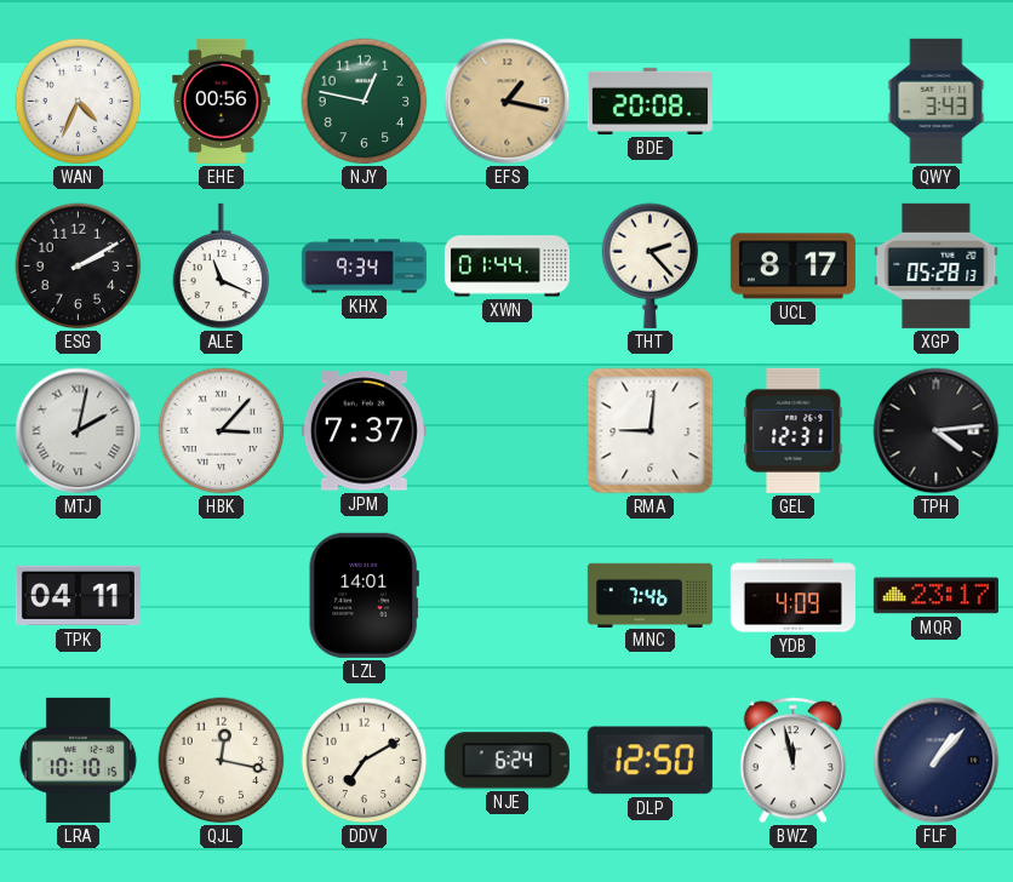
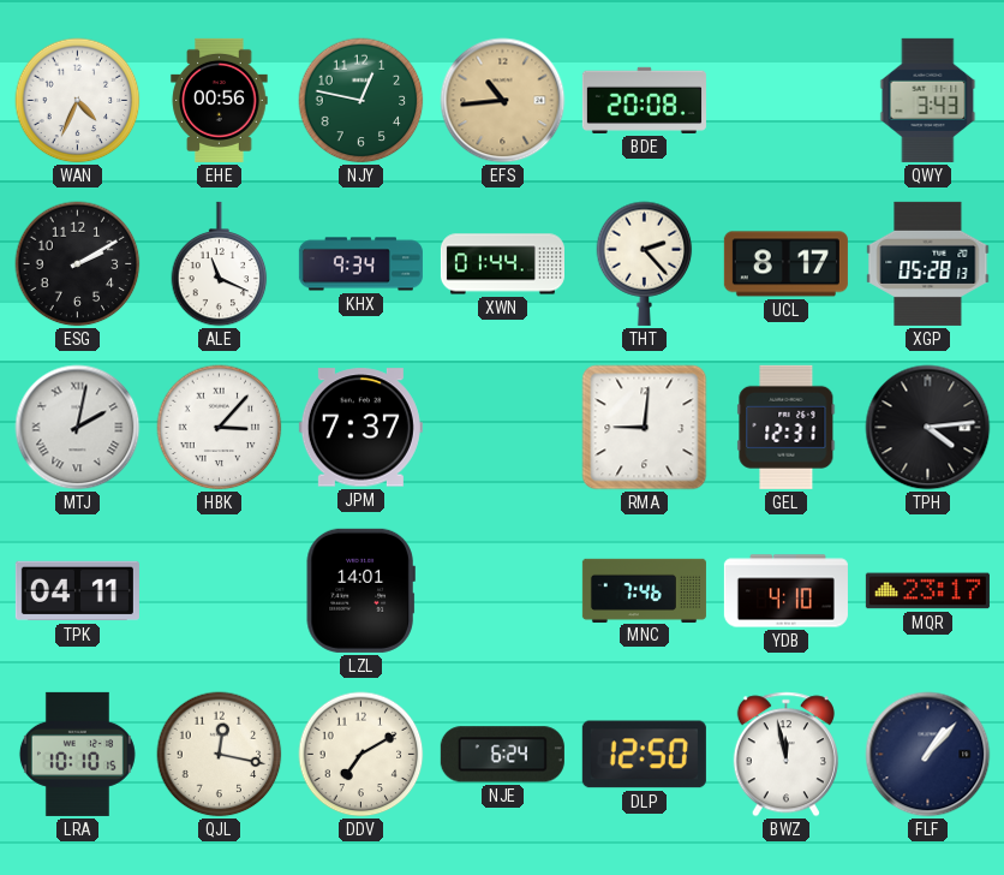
EFS: 1:17 -> 10:44
YDB: 4:09 -> 4:10
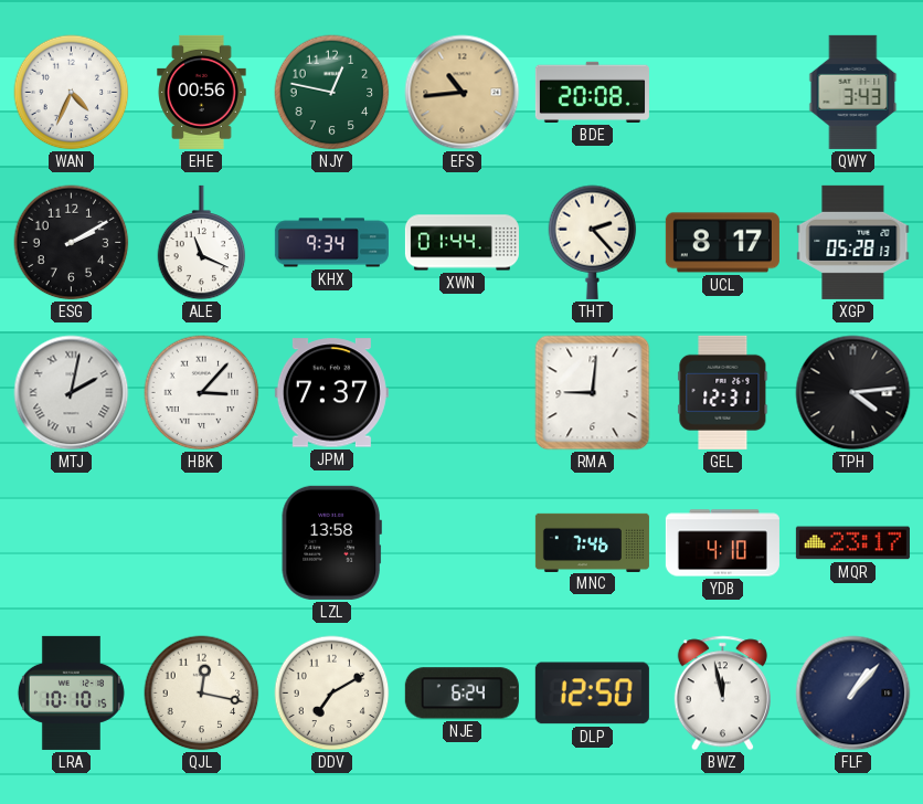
TPK: 04:11 -> none
LZL: 14:01 -> 13:58
